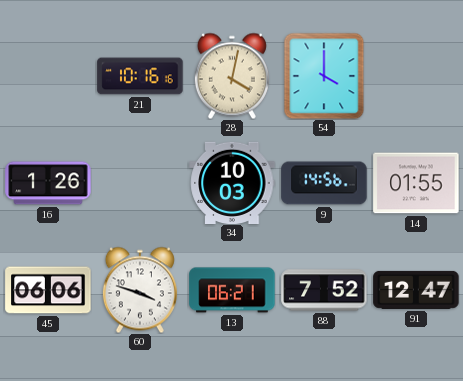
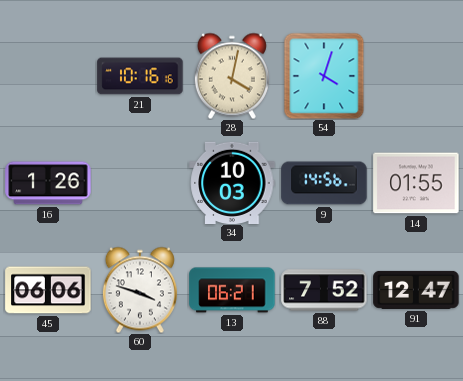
54: 4:00 -> 4:03
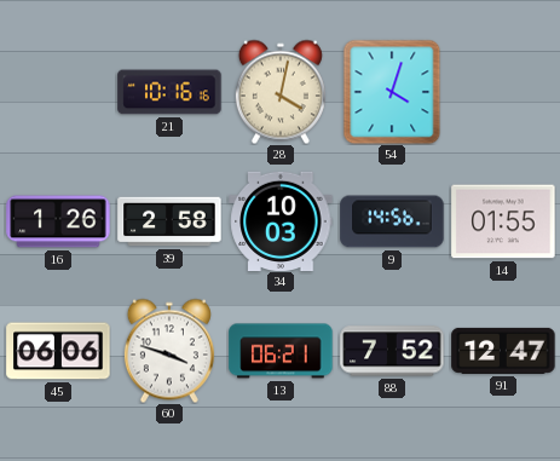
39: none -> 2:58
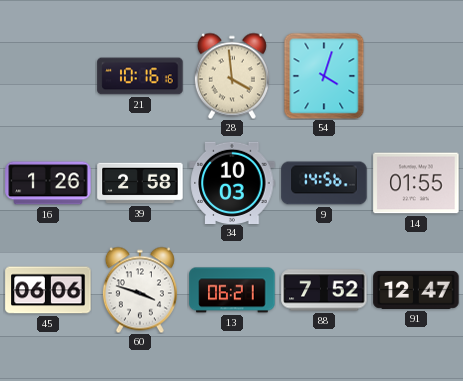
28: 4:02 -> 3:59
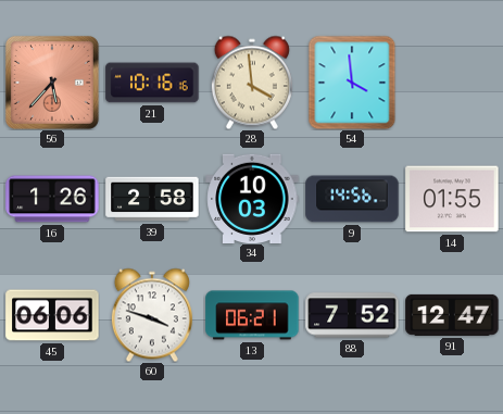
56: none -> 5:37
54: 4:03 -> 3:59
